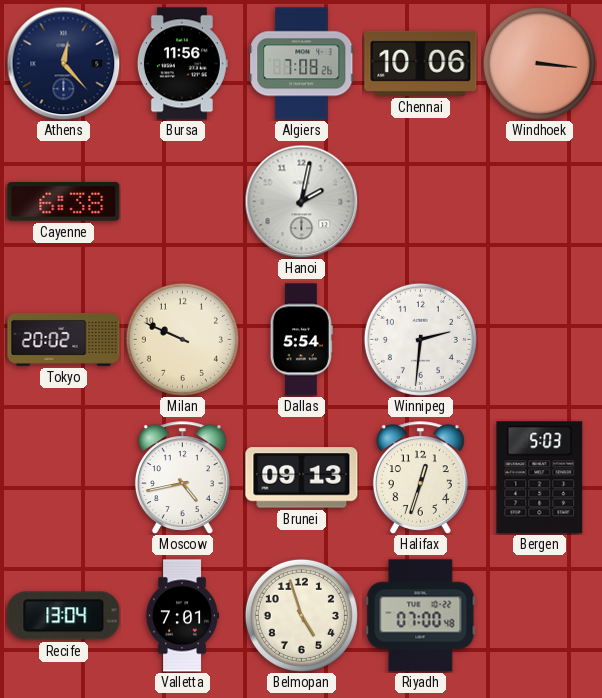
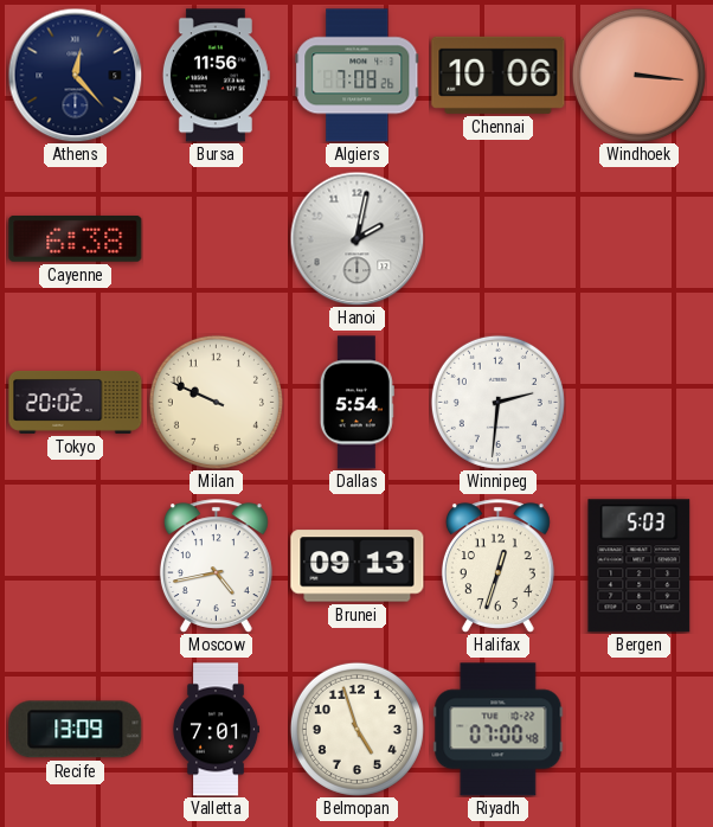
Recife: 13:04 -> 13:09
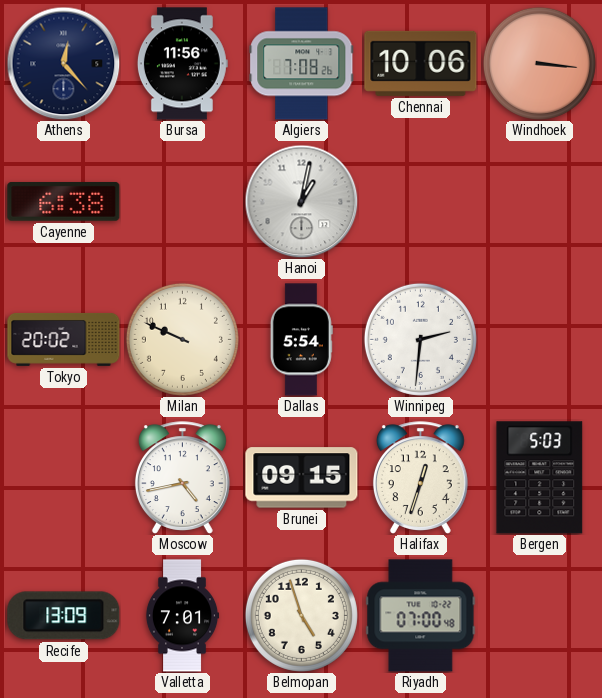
Hanoi: 2:02 -> 1:02
Brunei: 09:13 -> 09:15
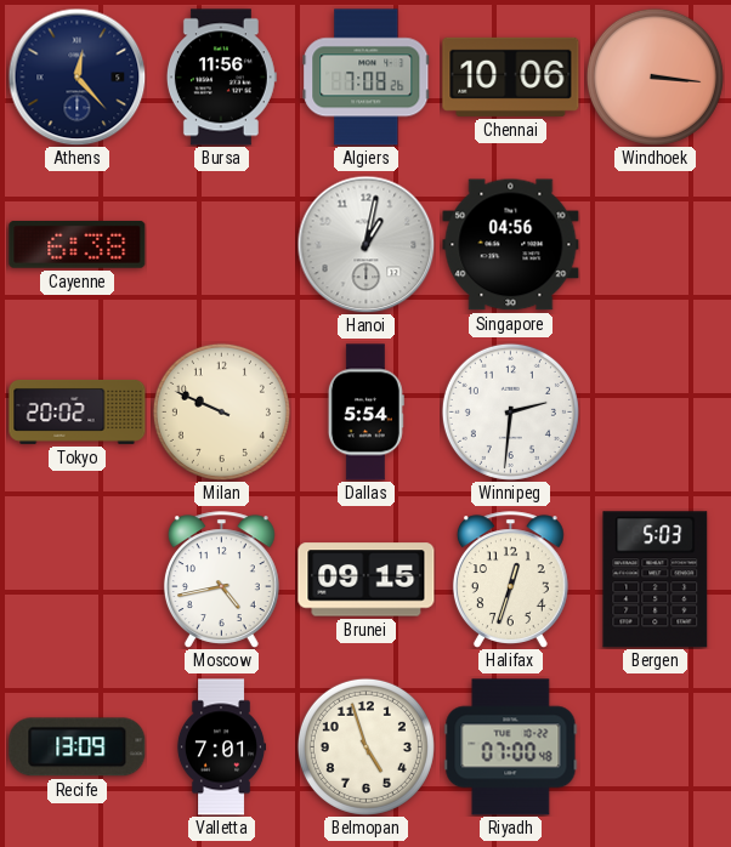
Singapore: none -> 04:56
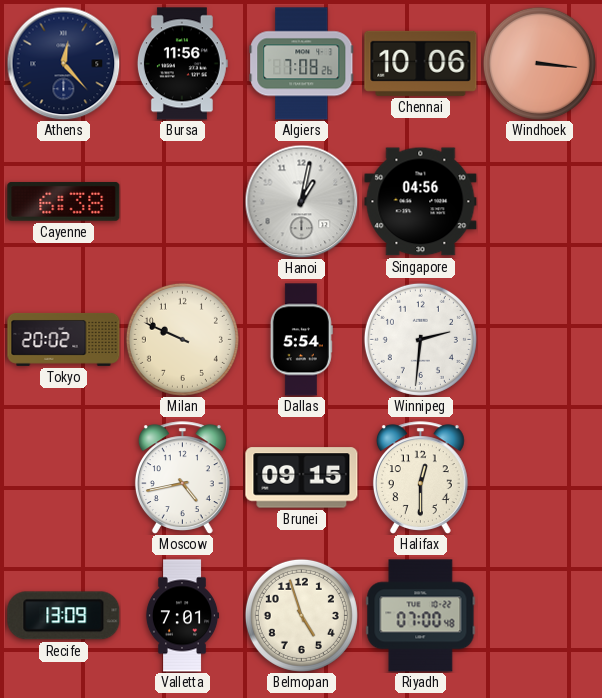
Halifax: 12:33 -> 12:30
Bergen: 5:03 -> none
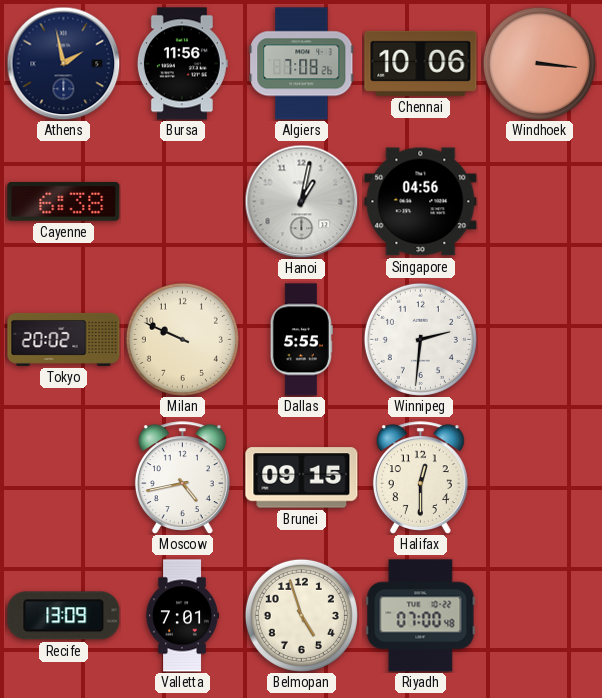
Athens: 12:23 -> 1:58
Dallas: 5:54 -> 5:55
